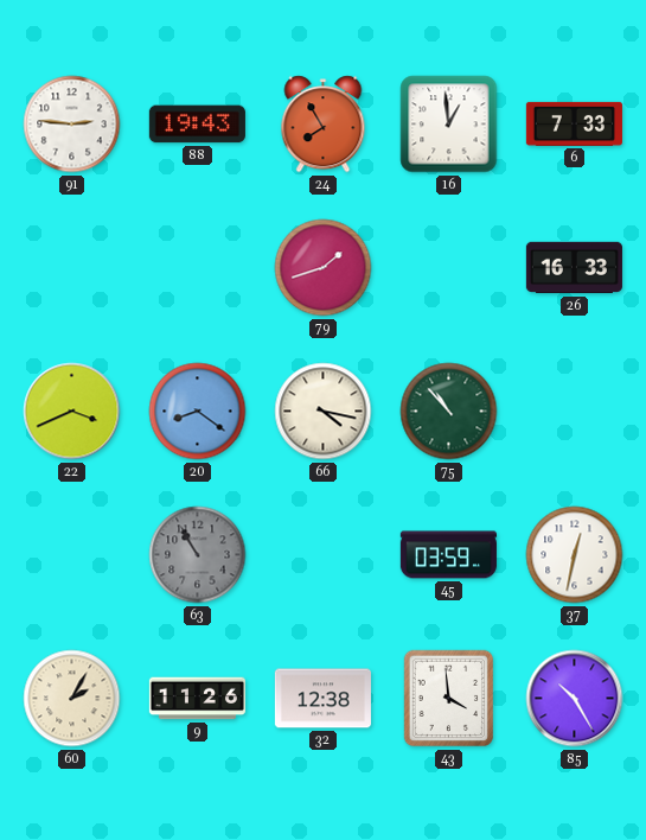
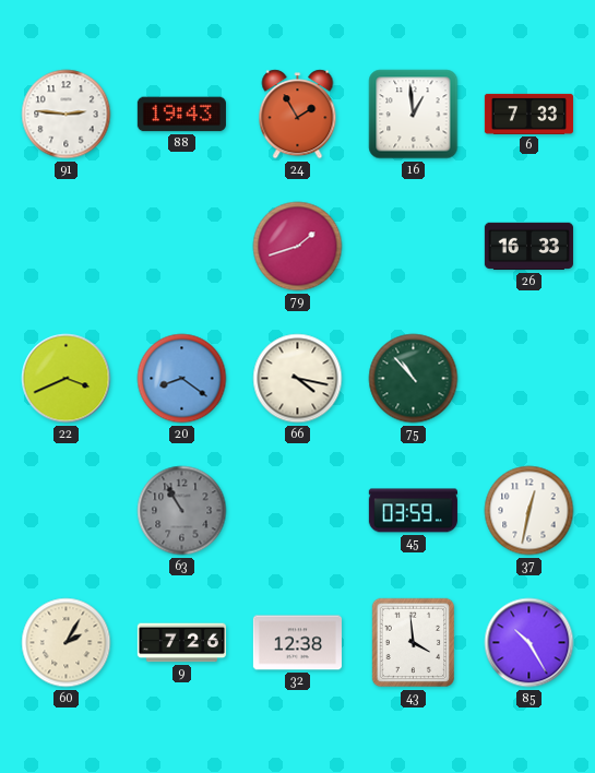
24: 7:55 -> 1:55
9: 11:26 -> 7:26
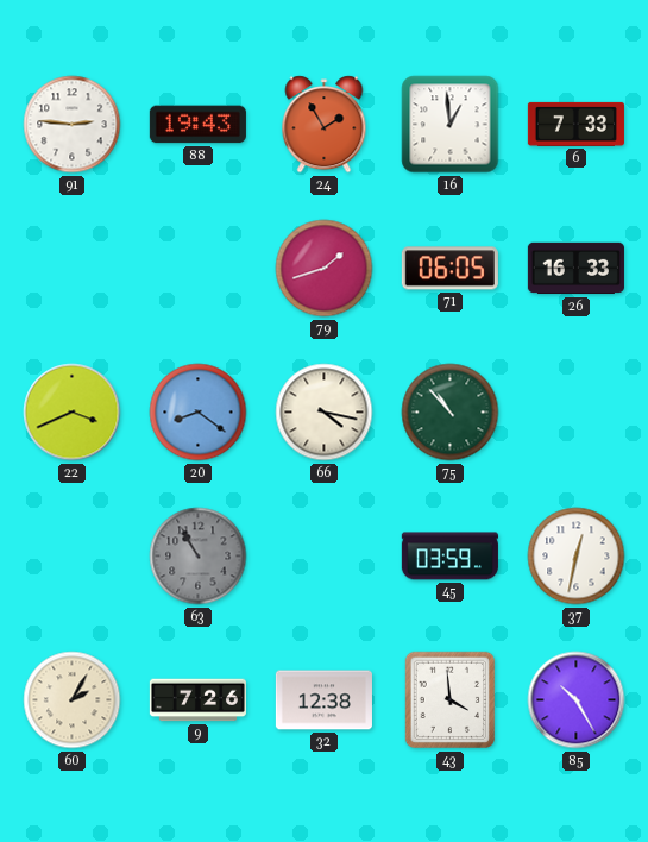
71: none -> 06:05
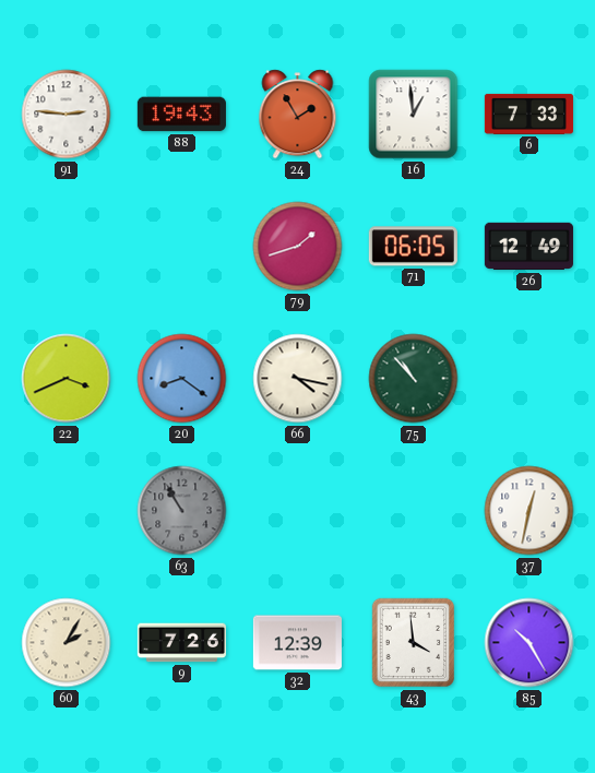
26: 16:33 -> 12:49
45: 03:59 -> none
32: 12:38 -> 12:39
